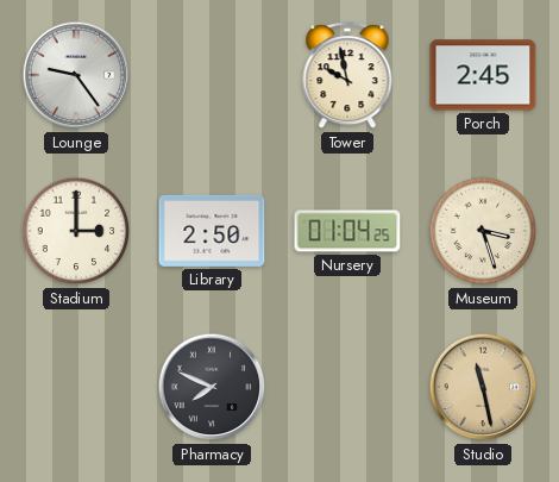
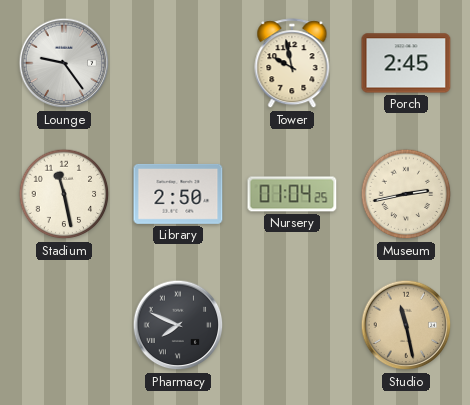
Stadium: 3:00 -> 11:28
Museum: 3:27 -> 2:43
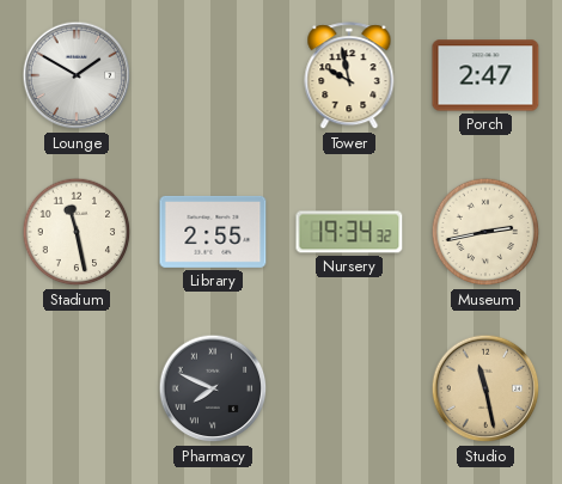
Lounge: 9:24 -> 1:50
Porch: 2:45 -> 2:47
Library: 2:50 -> 2:55
Nursery: 01:04 -> 19:34
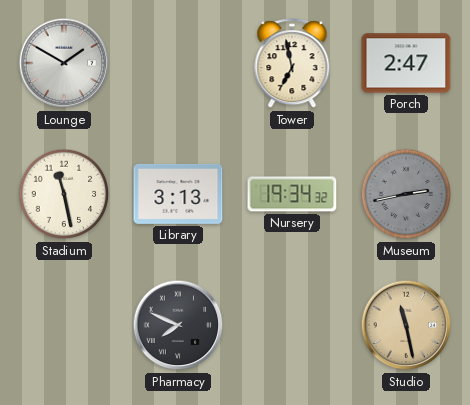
Tower: 9:58 -> 6:58
Library: 2:55 -> 3:13
Museum dial: cream -> grey
